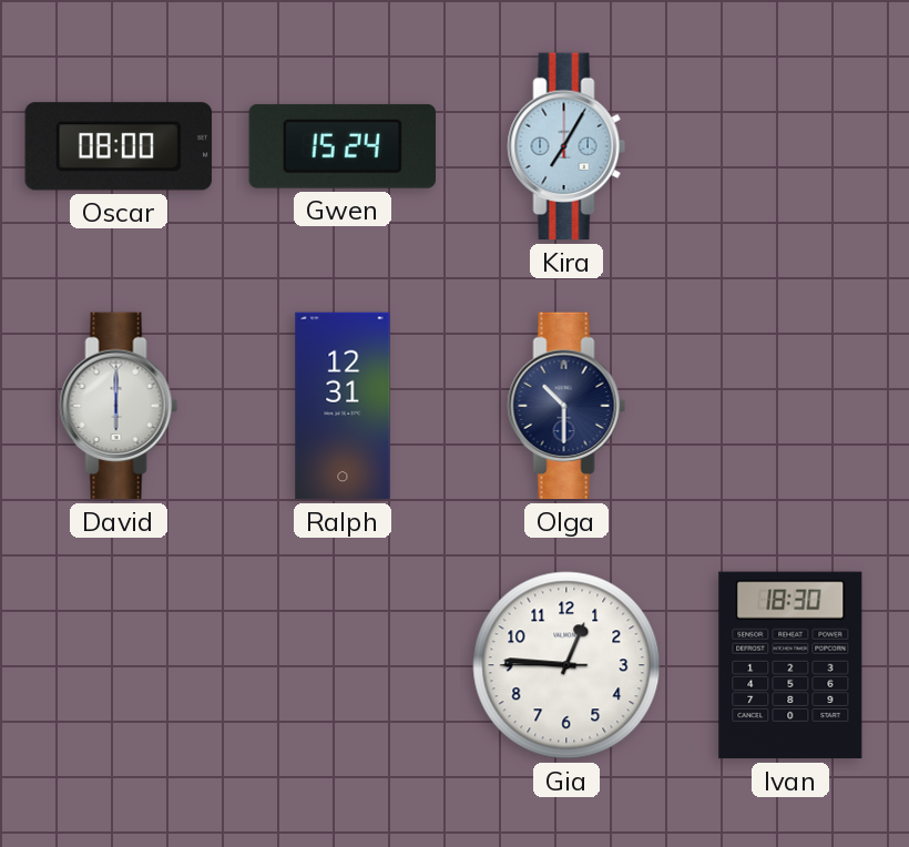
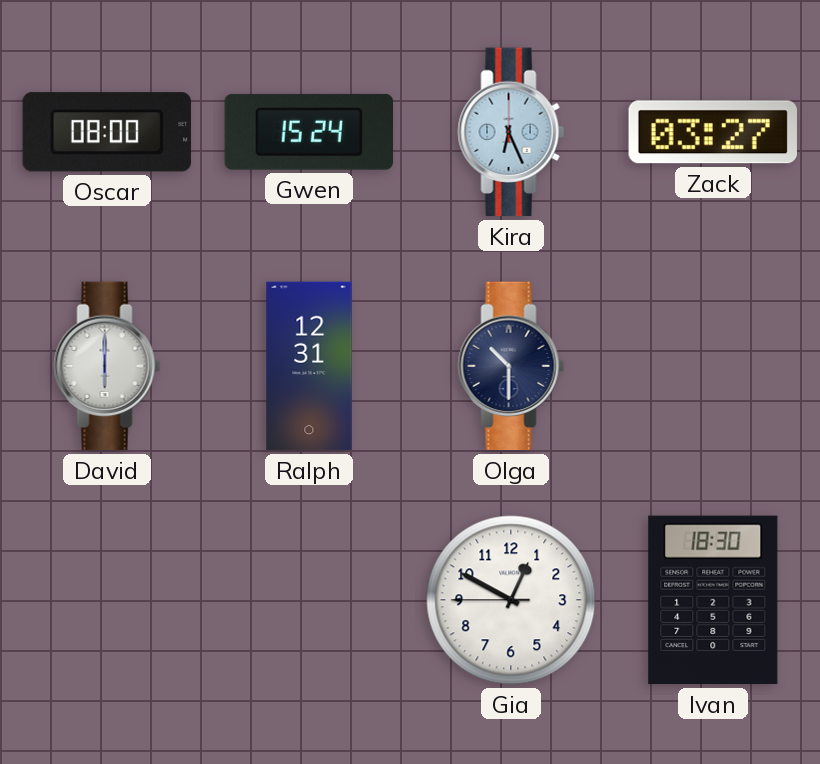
Kira: 7:05 -> 6:26
Zack: none -> 03:27
Gia: 12:45 -> 12:49
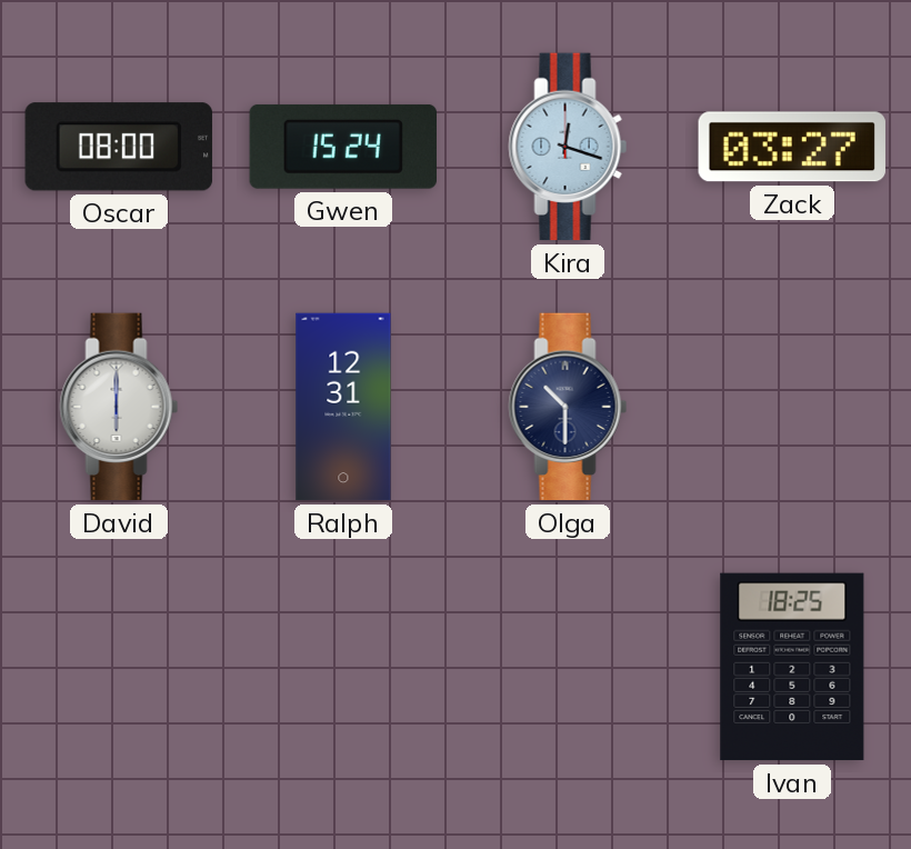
Kira: 6:26 -> 12:18
Gia: 12:49 -> none
Ivan: 18:30 -> 18:25
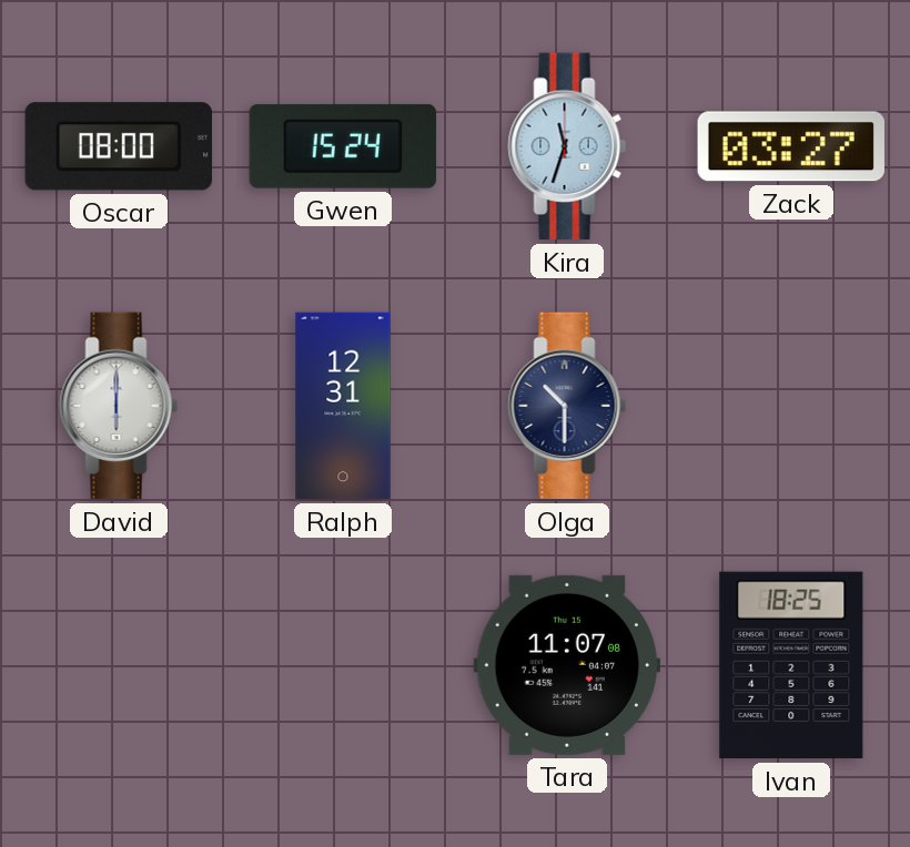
Kira: 12:18 -> 11:33
Tara: none -> 11:07
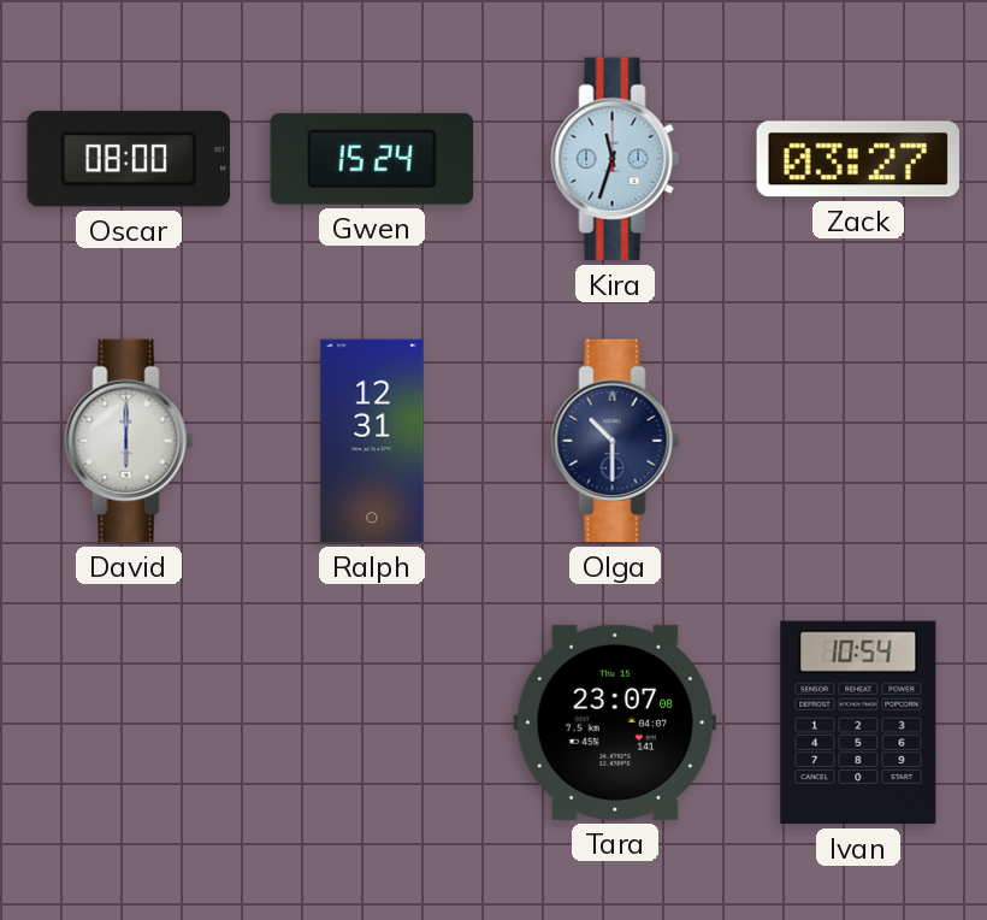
Tara: 11:07 -> 23:07
Ivan: 18:25 -> 10:54
